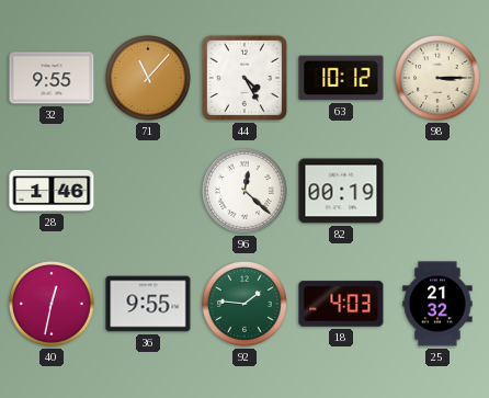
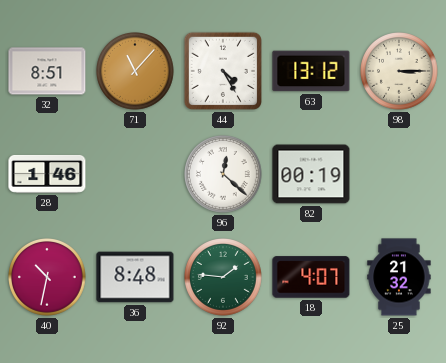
32: 9:55 -> 8:51
63: 10:12 -> 13:12
40: 12:32 -> 10:32
36: 9:55 -> 8:48
18: 4:03 -> 4:07
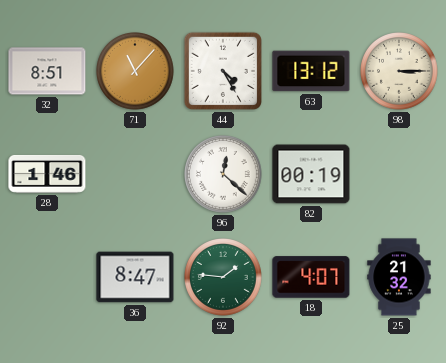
40: 10:32 -> none
36: 8:48 -> 8:47
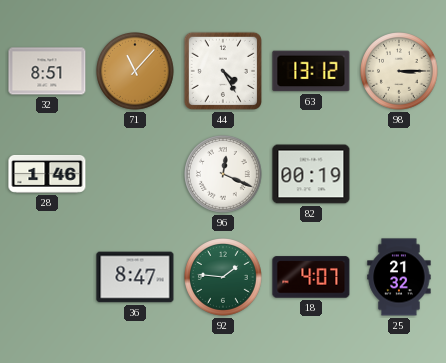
96: 12:22 -> 12:19
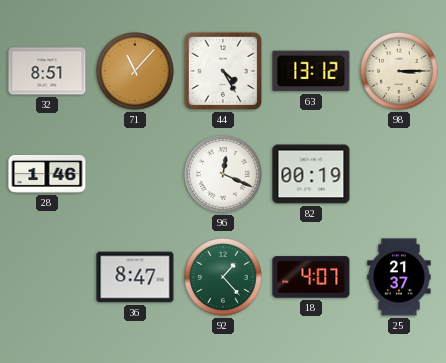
92: 1:46 -> 1:23
25: 21:32 -> 21:37
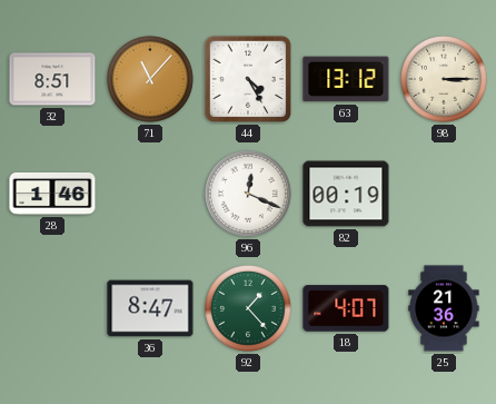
25: 21:37 -> 21:36
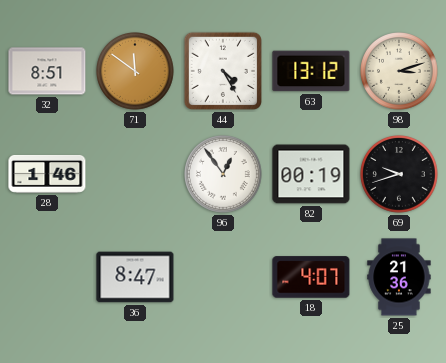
71: 11:07 -> 11:51
98: 3:15 -> 3:12
96: 12:19 -> 12:54
69: none -> 9:42
92: 1:23 -> none
